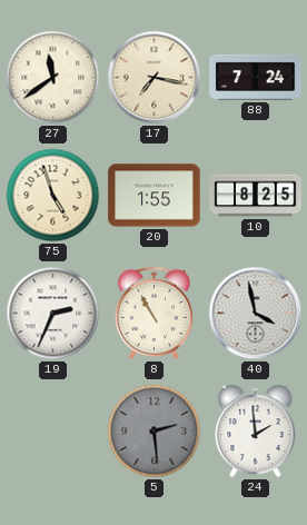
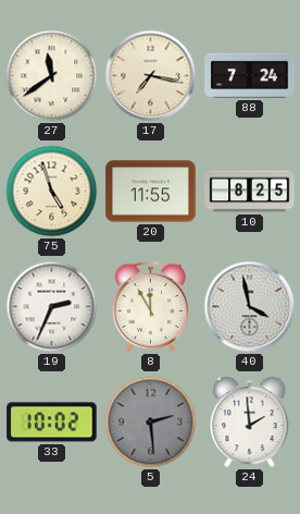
20: 1:55 -> 11:55
8: 10:55 -> 11:55
33: none -> 10:02
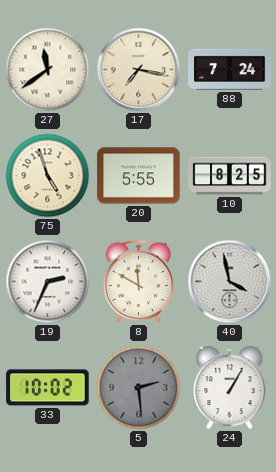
20: 11:55 -> 5:55
8: 11:55 -> 11:50
24: 1:59 -> 1:05
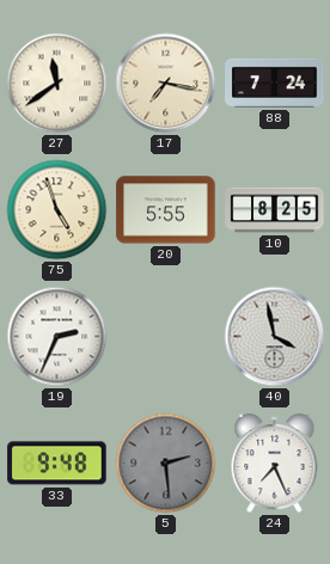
8: 11:50 -> none
33: 10:02 -> 9:48
24: 1:05 -> 7:26
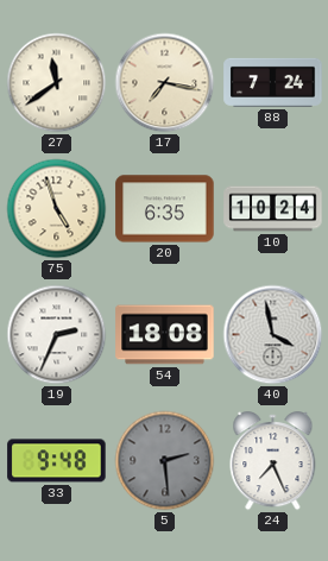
20: 5:55 -> 6:35
10: 8:25 -> 10:24
54: none -> 18:08
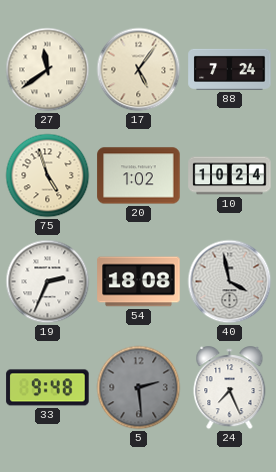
17: 7:17 -> 5:06
20: 6:35 -> 1:02
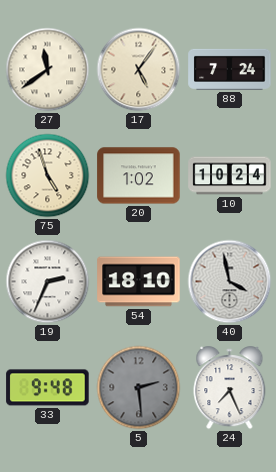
54: 18:08 -> 18:10
